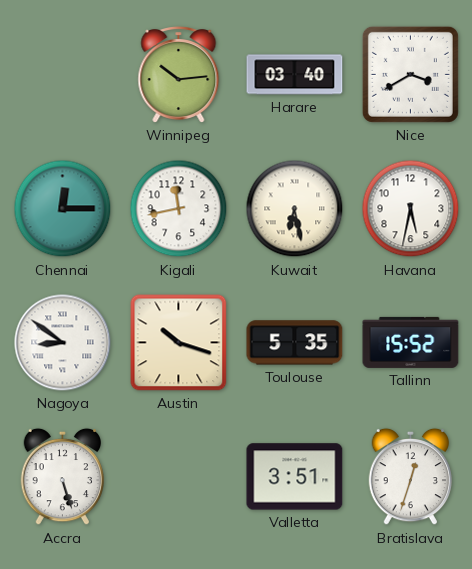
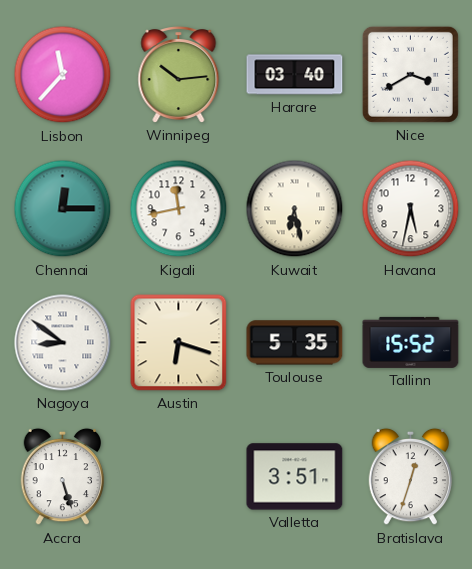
Lisbon: none -> 11:37
Austin: 10:18 -> 6:18
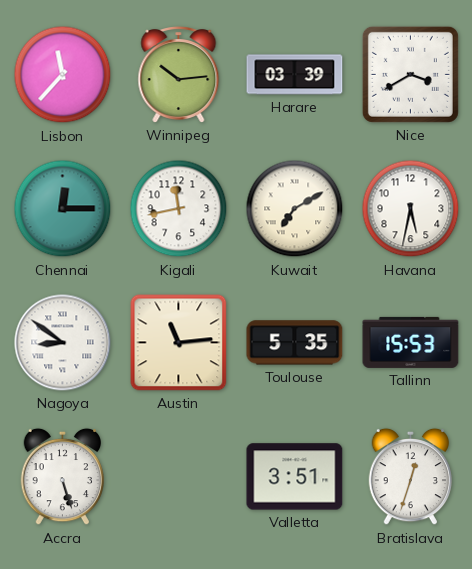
Harare: 03:40 -> 03:39
Kuwait: 6:28 -> 7:10
Austin: 6:18 -> 11:14
Tallinn: 15:52 -> 15:53
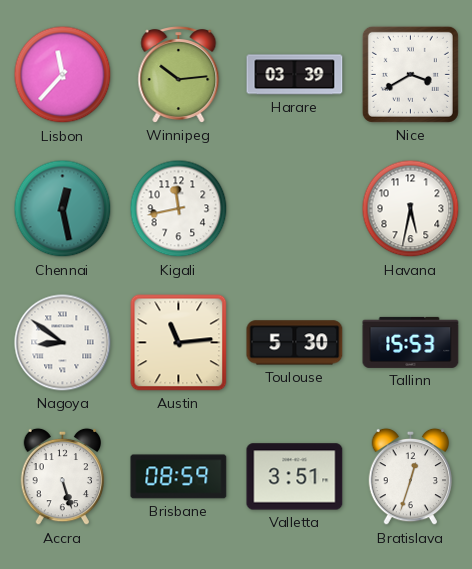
Chennai: 12:15 -> 12:28
Kuwait: 7:10 -> none
Toulouse: 5:35 -> 5:30
Brisbane: none -> 08:59
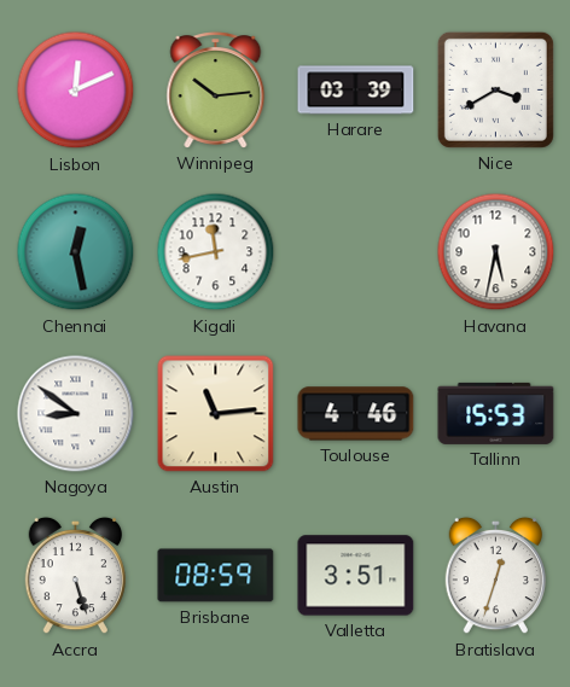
Lisbon: 11:37 -> 12:11
Toulouse: 5:30 -> 4:46
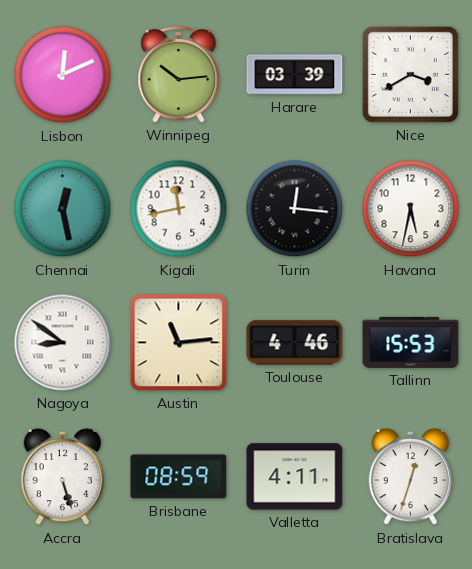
Turin: none -> 12:16
Valletta: 3:51 -> 4:11
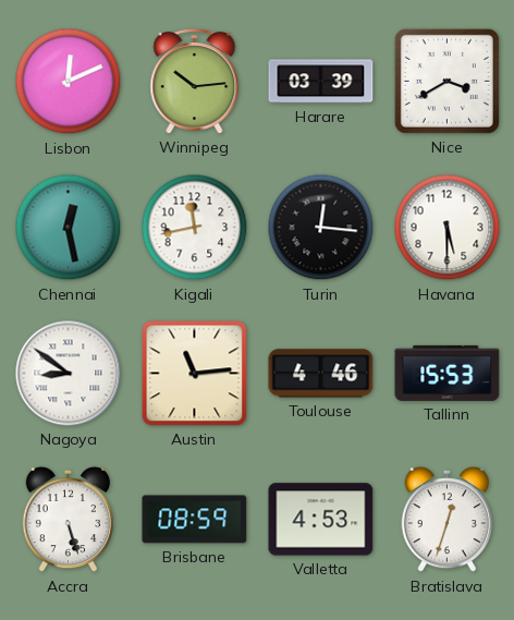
Havana: 5:32 -> 5:30
Valletta: 4:11 -> 4:53
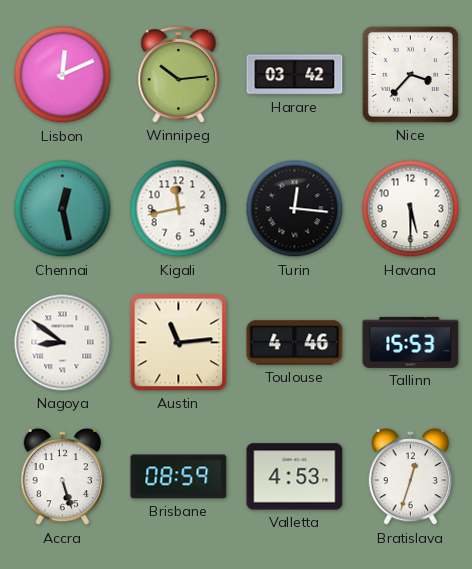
Harare: 03:39 -> 03:42
Nice: 3:40 -> 3:37
